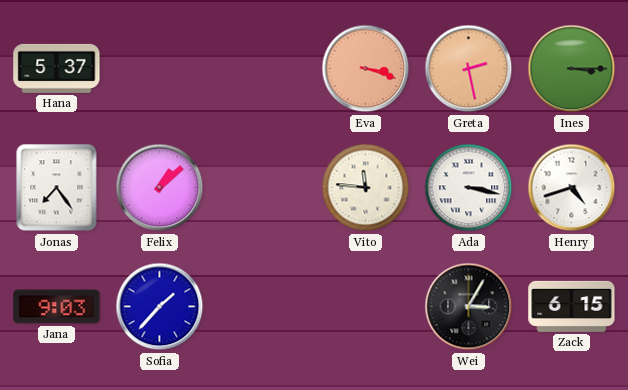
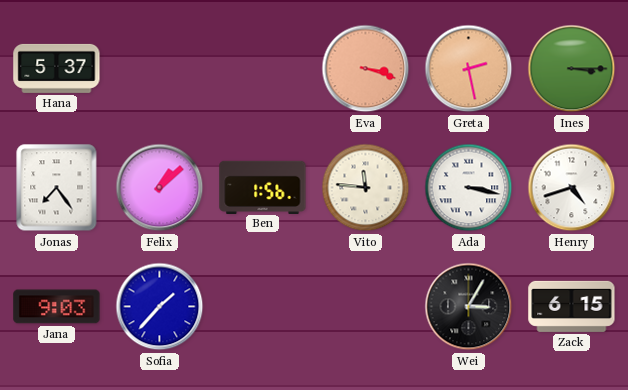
Ben: none -> 1:56
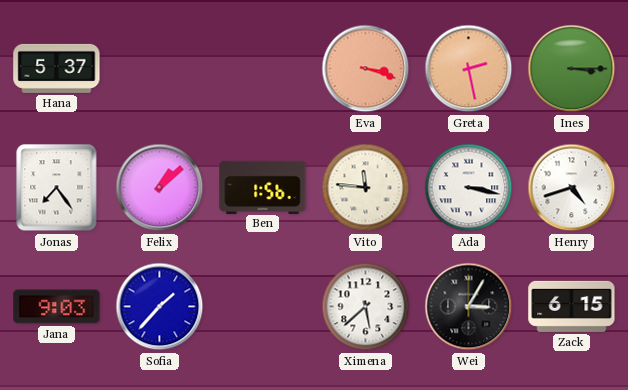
Ximena: none -> 5:38
